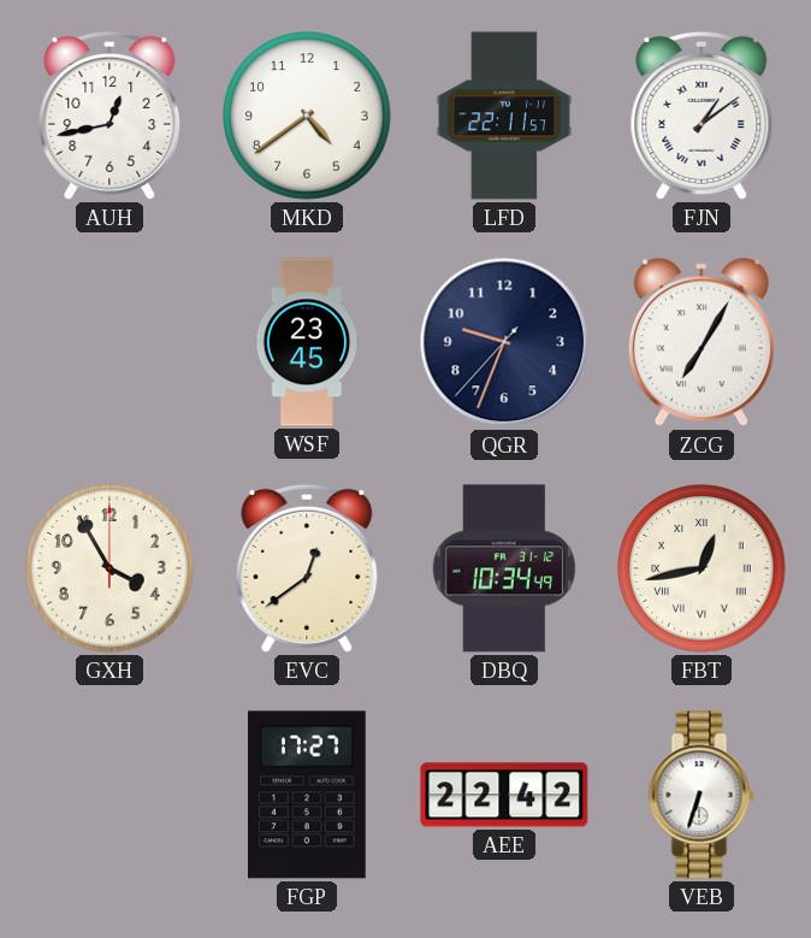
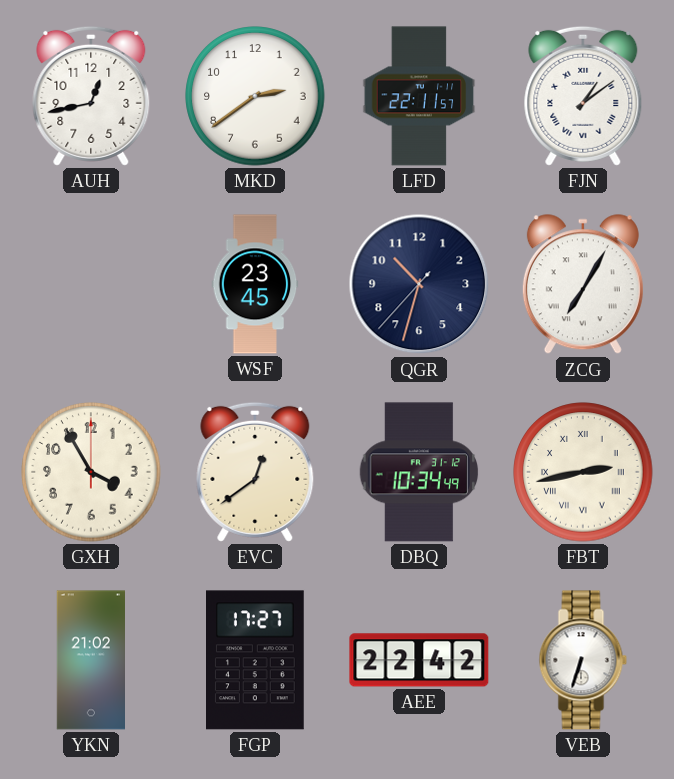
MKD: 4:39 -> 2:39
QGR: 9:33 -> 10:32
FBT: 12:43 -> 2:43
YKN: none -> 21:02
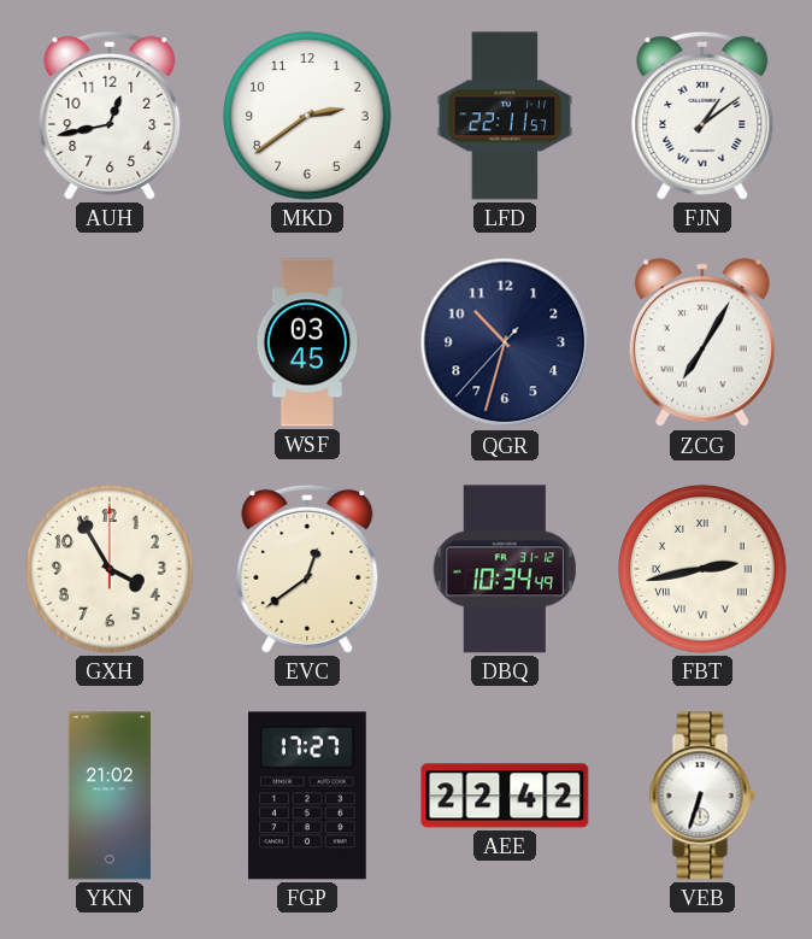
WSF: 23:45 -> 03:45
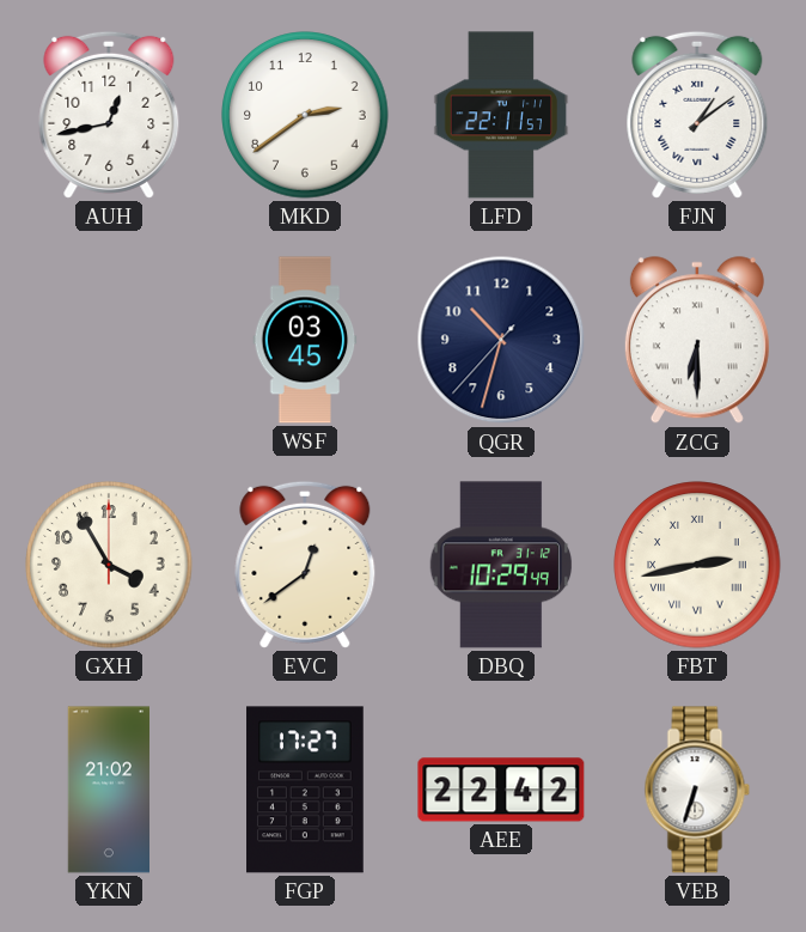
ZCG: 7:05 -> 6:30
DBQ: 10:34 -> 10:29
